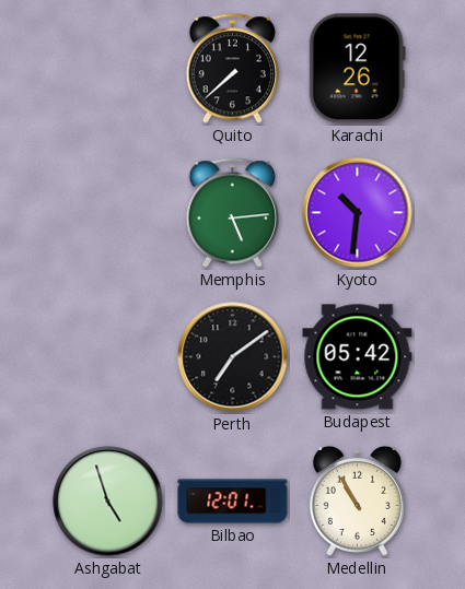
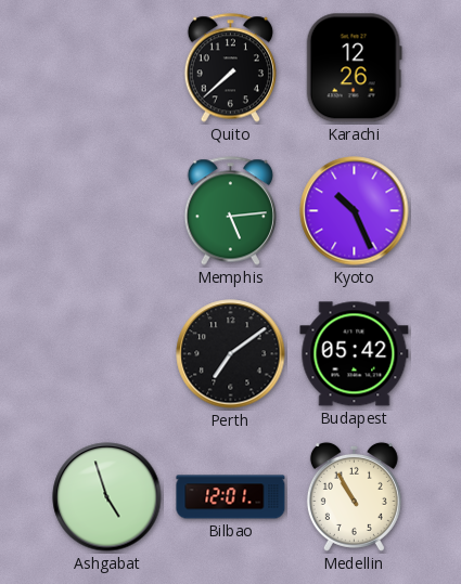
Kyoto: 10:31 -> 10:26
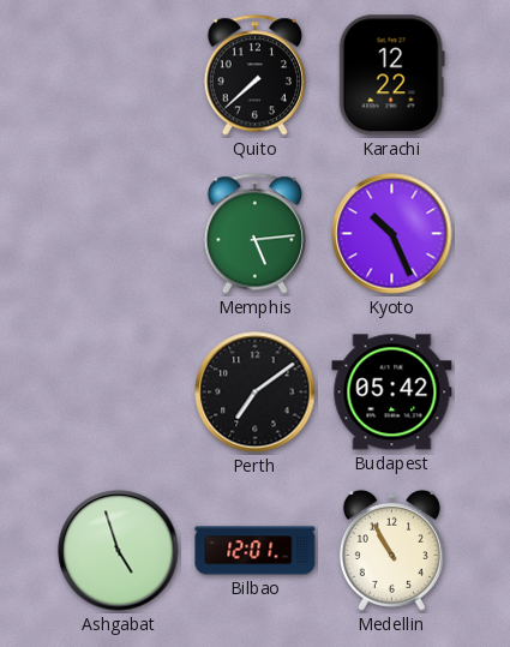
Karachi: 12:26 -> 12:22
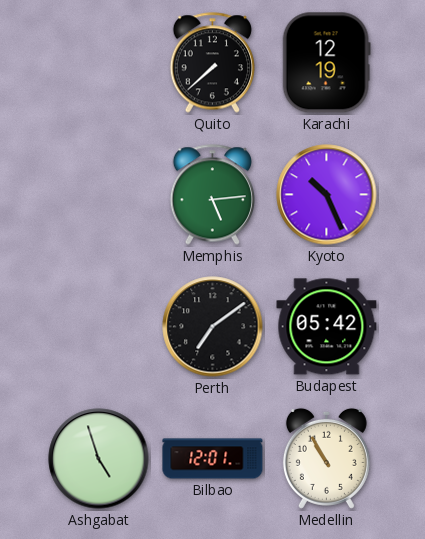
Karachi: 12:22 -> 12:19
